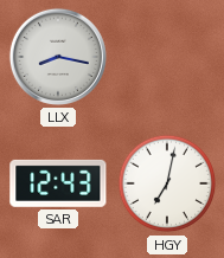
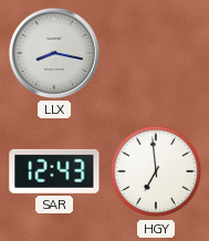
HGY: 7:02 -> 6:59
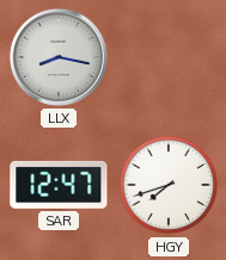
SAR: 12:43 -> 12:47
HGY: 6:59 -> 7:42
